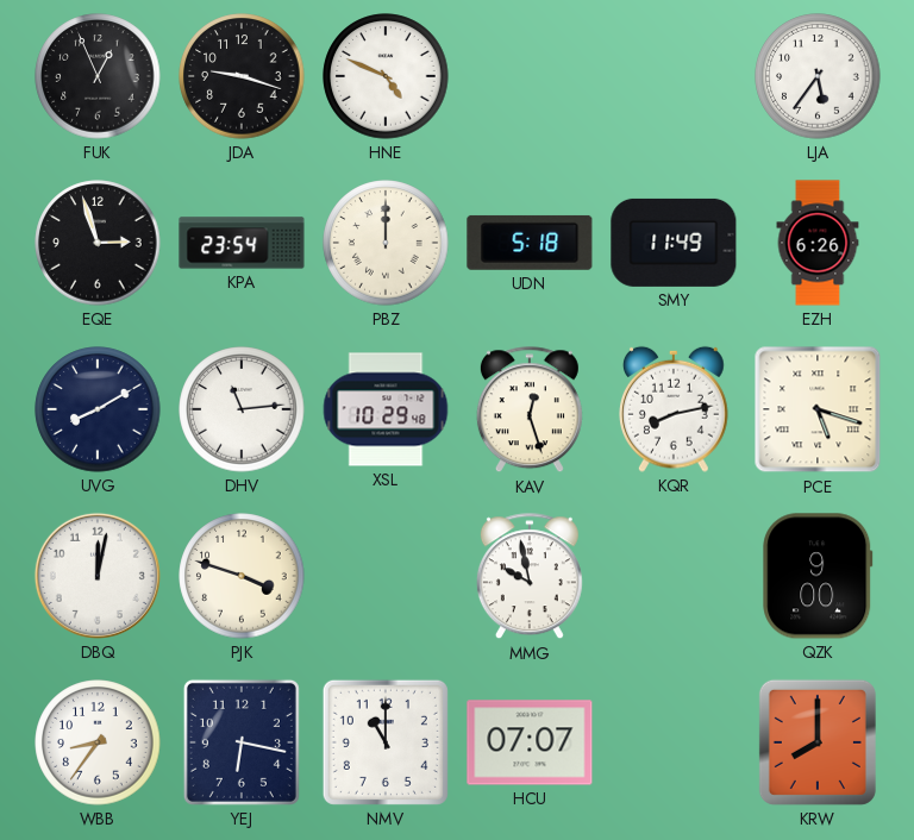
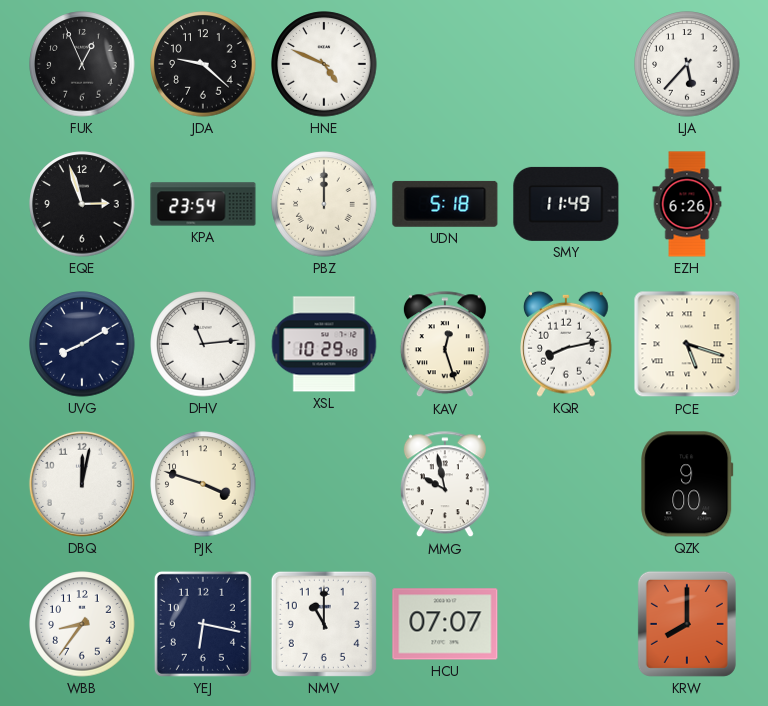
JDA: 9:18 -> 9:22
LJA: 5:36 -> 5:37
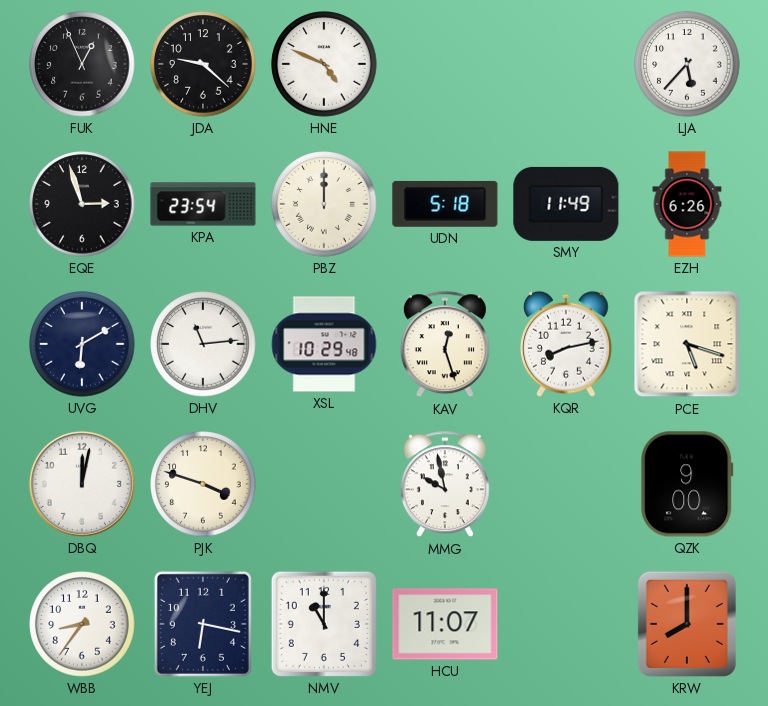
UVG: 8:10 -> 6:10
HCU: 07:07 -> 11:07
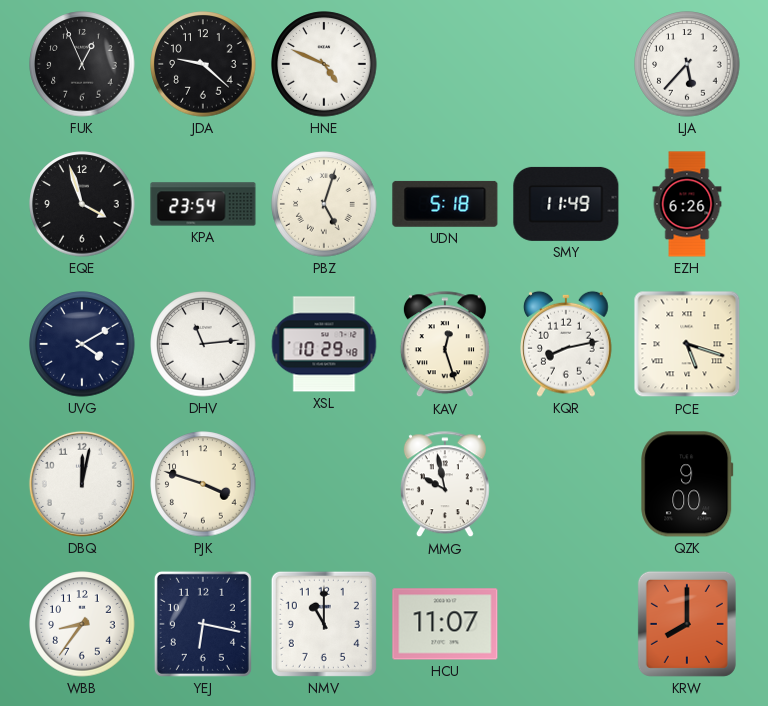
EQE: 2:57 -> 3:57
PBZ: 12:00 -> 5:03
UVG: 6:10 -> 4:10
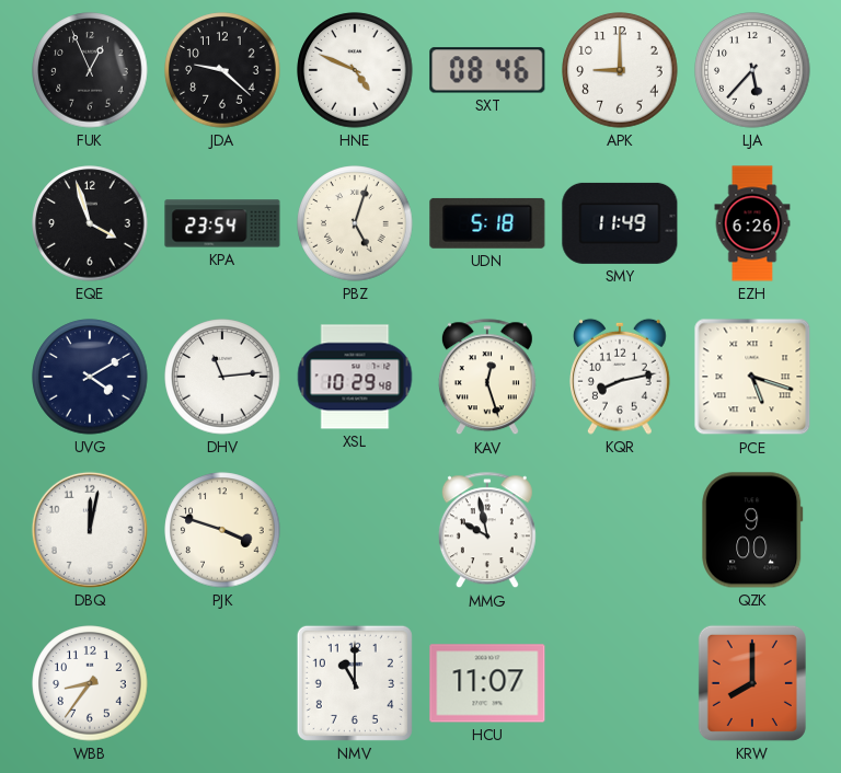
SXT: none -> 08:46
APK: none -> 9:00
YEJ: 6:17 -> none
